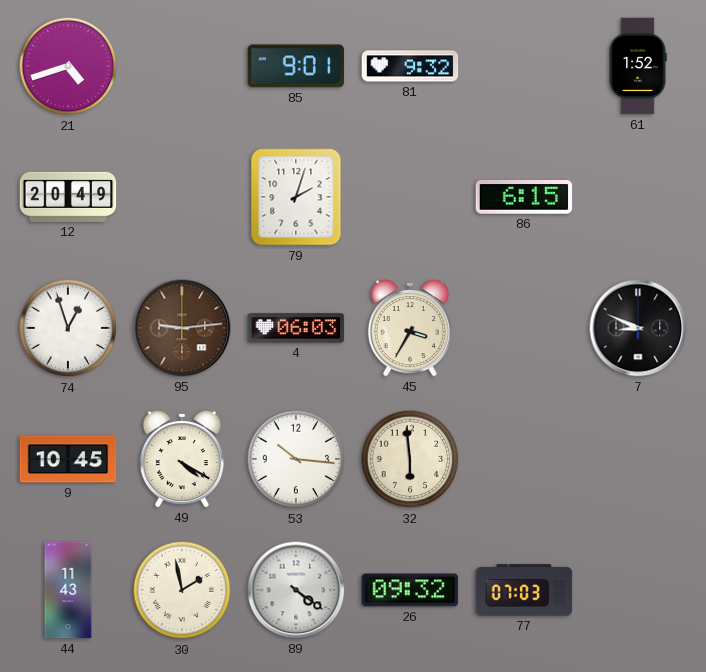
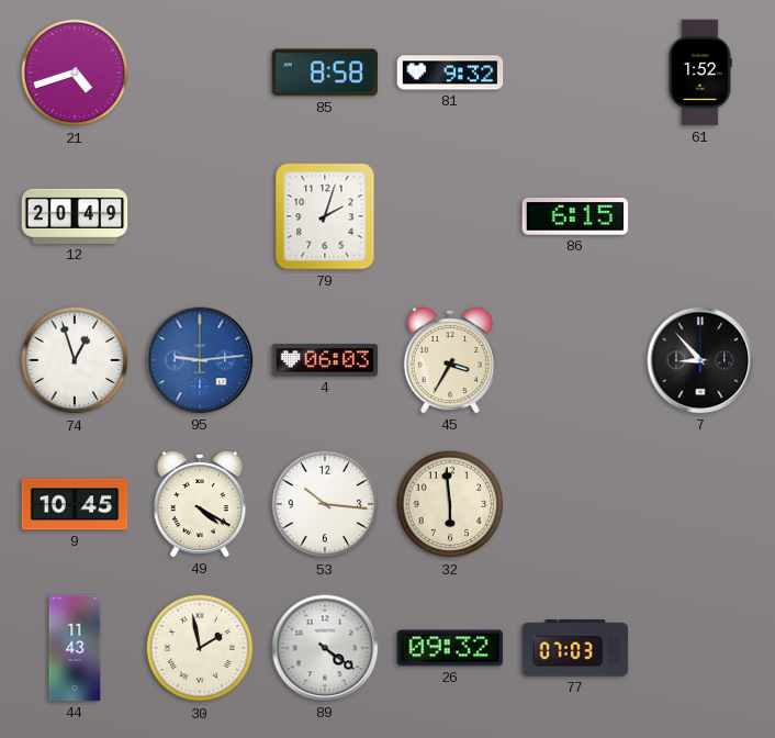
85: 9:01 -> 8:58
95 dial: brown -> blue
7: 8:49 -> 8:53
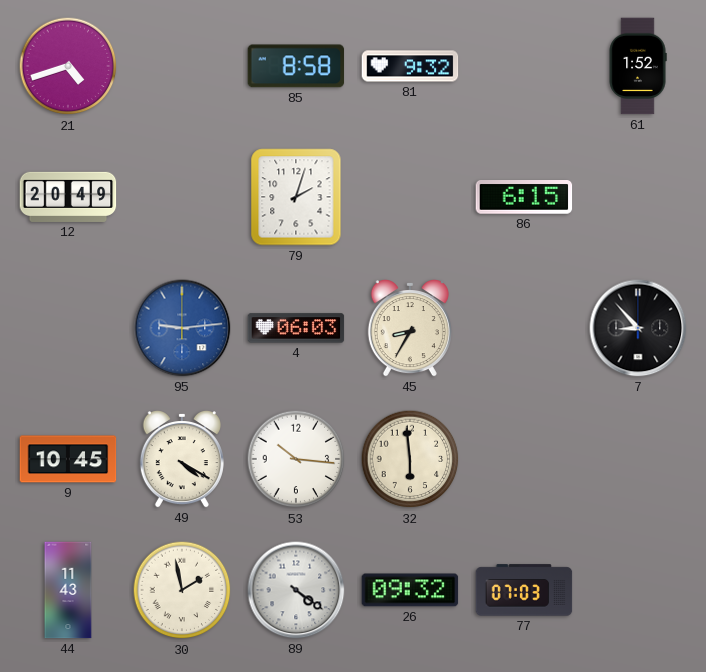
74: 12:57 -> none
45: 3:35 -> 8:35
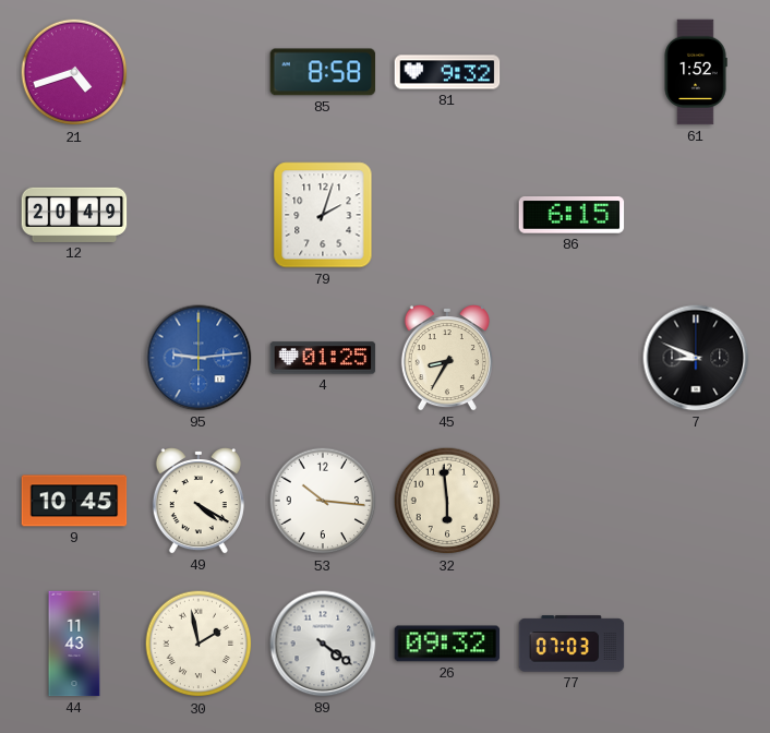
4: 06:03 -> 01:25
7: 8:53 -> 8:49
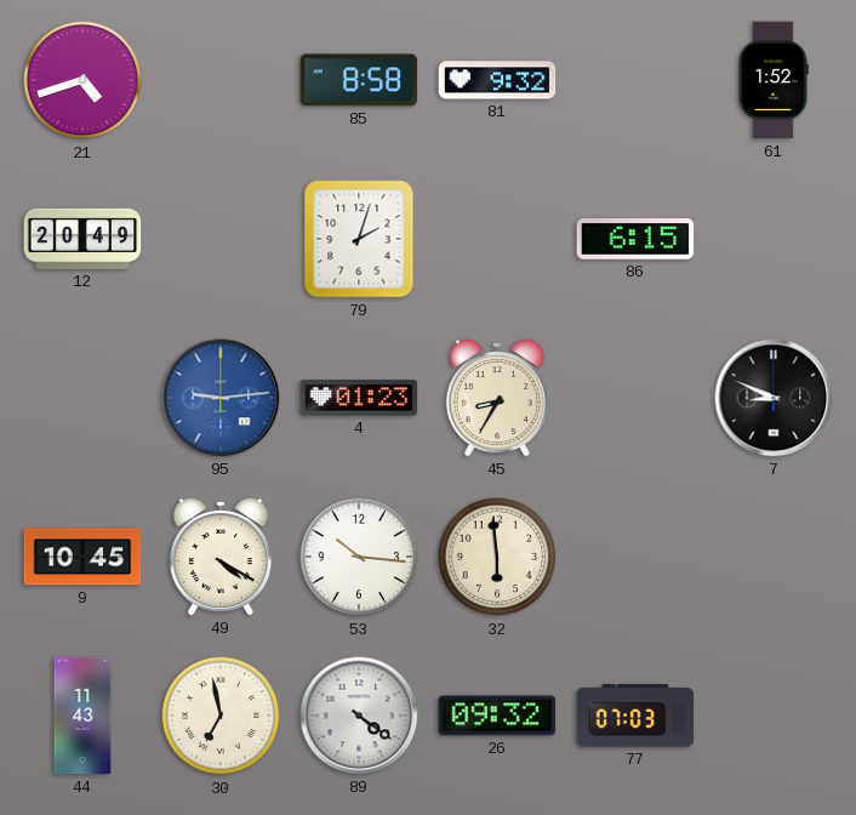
4: 01:25 -> 01:23
30: 1:58 -> 6:58
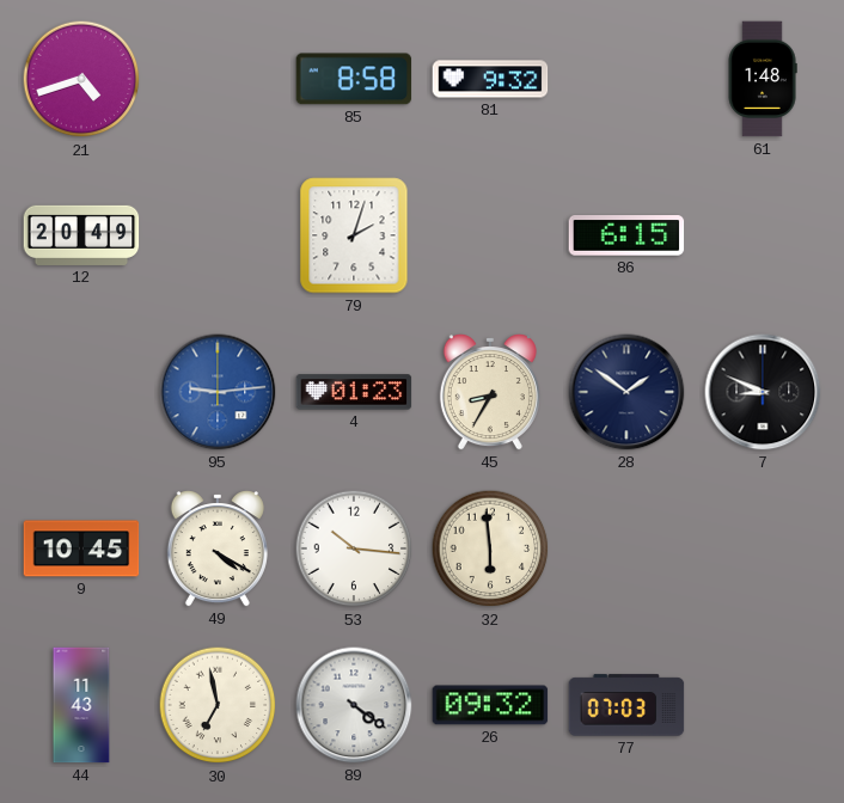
61: 1:52 -> 1:48
28: none -> 1:51
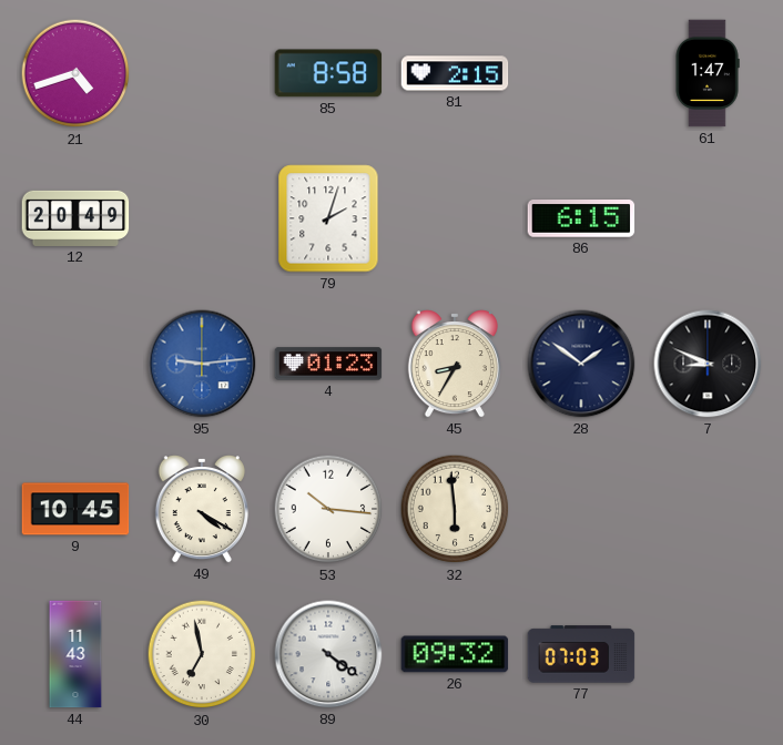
81: 9:32 -> 2:15
61: 1:48 -> 1:47
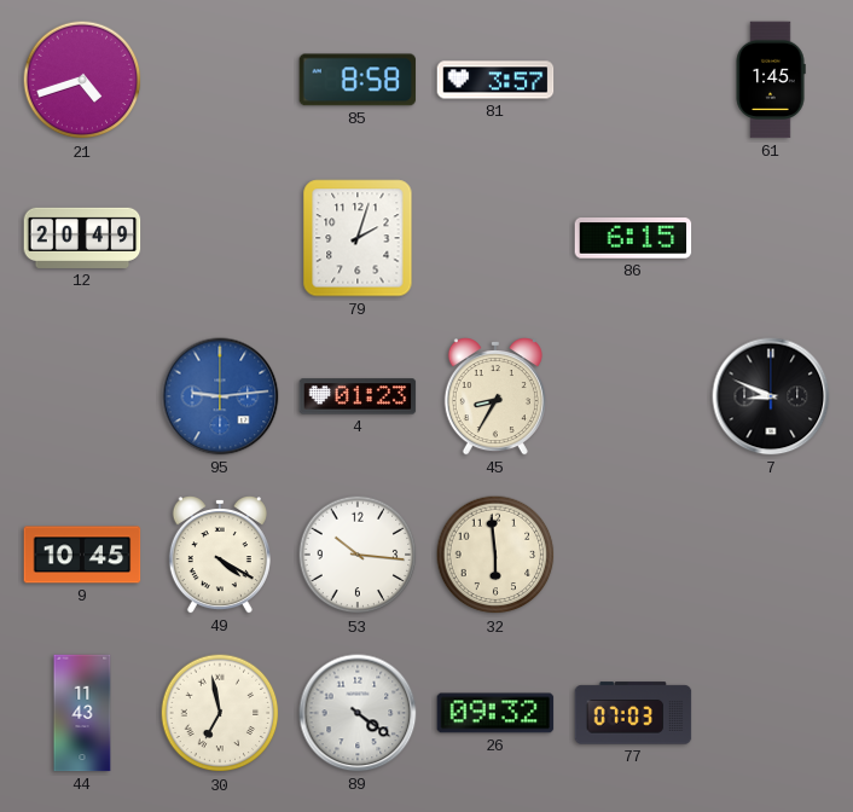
81: 2:15 -> 3:57
61: 1:47 -> 1:45
28: 1:51 -> none
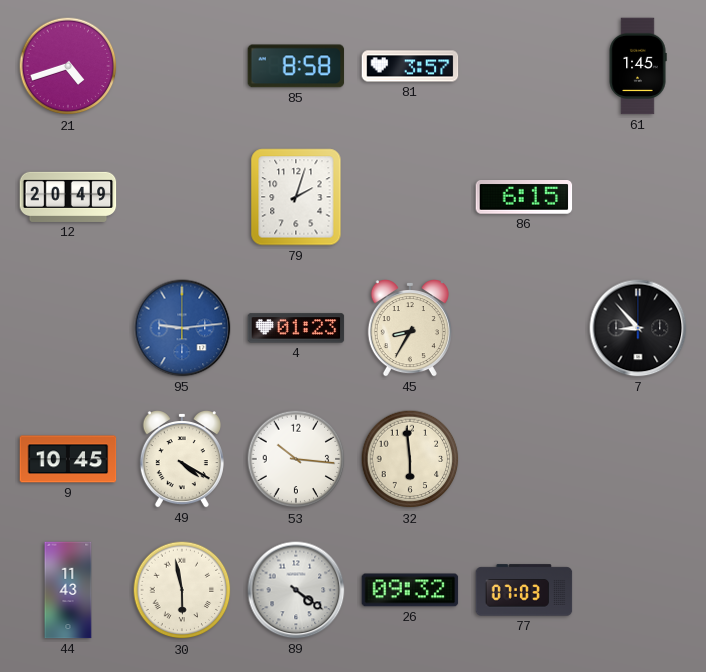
7: 8:49 -> 8:53
30: 6:58 -> 5:58
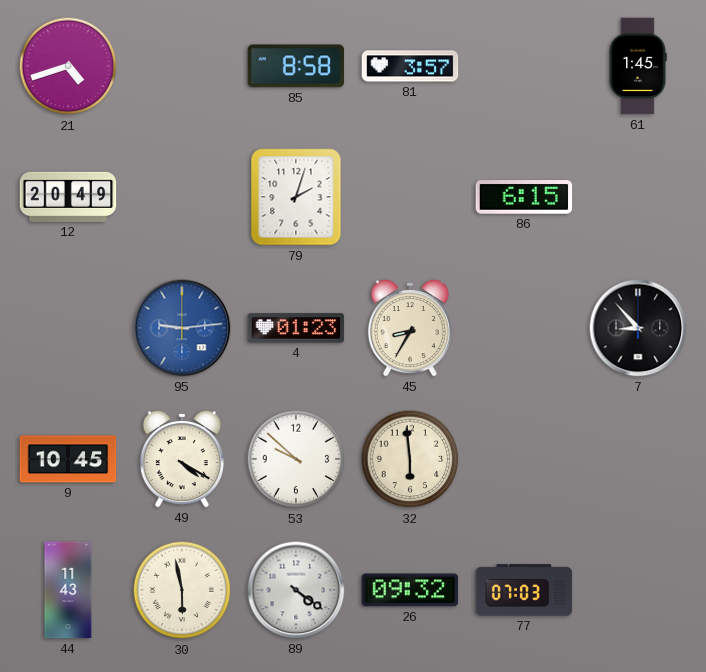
53: 10:16 -> 9:52
